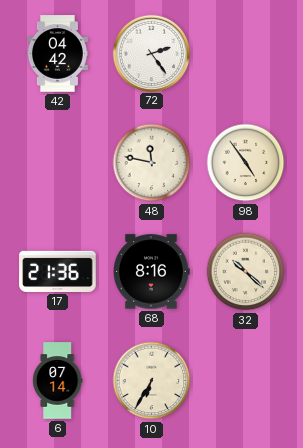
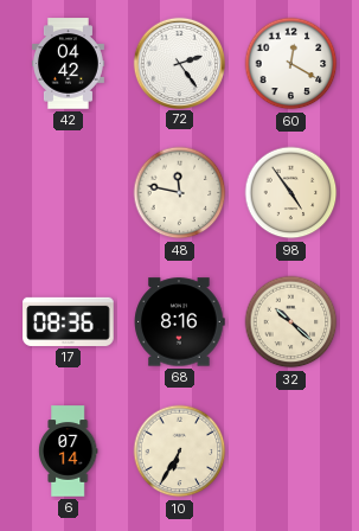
60: none -> 12:20
17: 21:36 -> 08:36
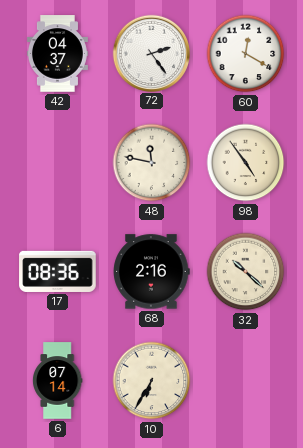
42: 04:42 -> 04:37
68: 8:16 -> 2:16
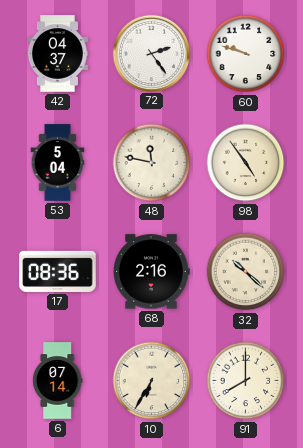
60: 12:20 -> 9:48
53: none -> 5:04
91: none -> 8:00
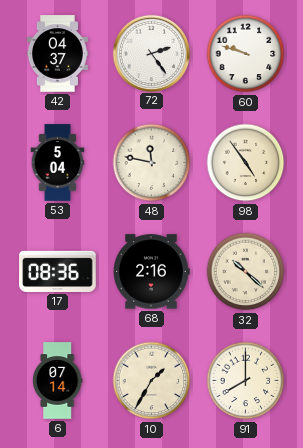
10: 6:35 -> 1:35
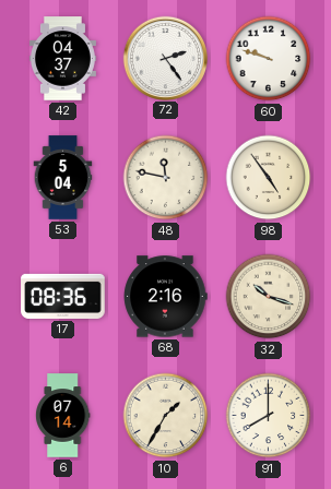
32: 10:22 -> 10:18
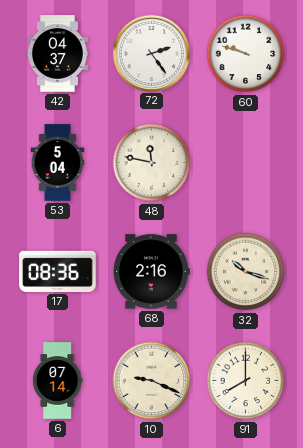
98: 4:54 -> none
10: 1:35 -> 9:19
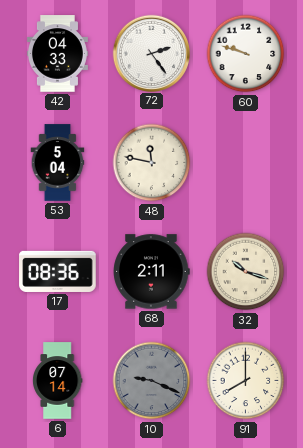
42: 04:37 -> 04:33
68: 2:16 -> 2:11
10 dial: cream -> grey
